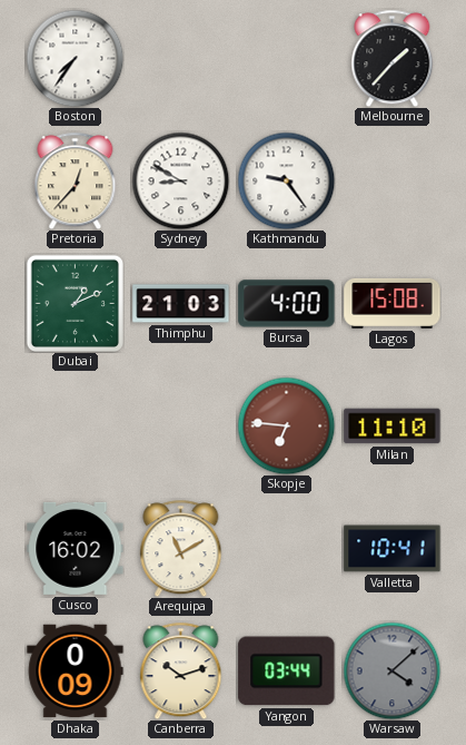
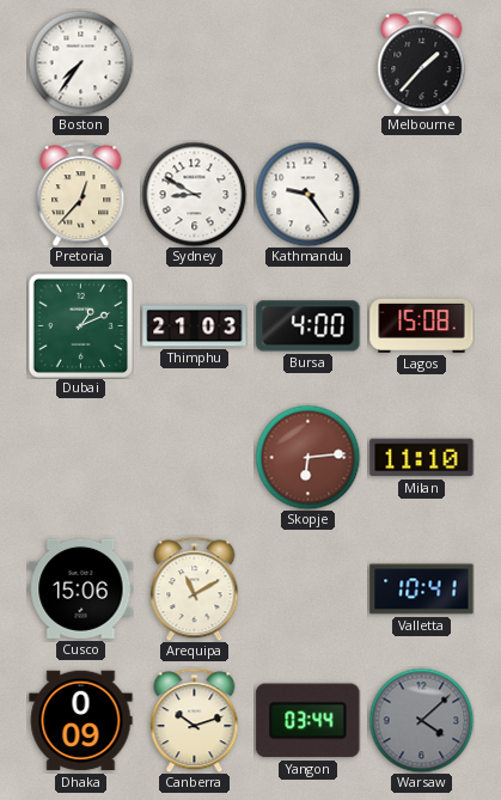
Skopje: 6:46 -> 6:14
Cusco: 16:02 -> 15:06
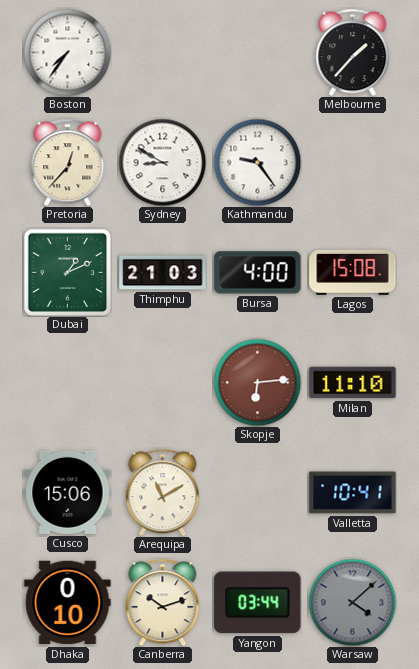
Dhaka: 0:09 -> 0:10
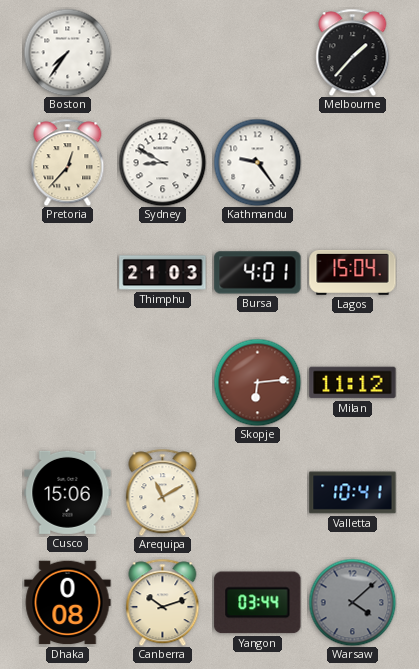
Dubai: 1:11 -> none
Bursa: 4:00 -> 4:01
Lagos: 15:08 -> 15:04
Milan: 11:10 -> 11:12
Dhaka: 0:10 -> 0:08
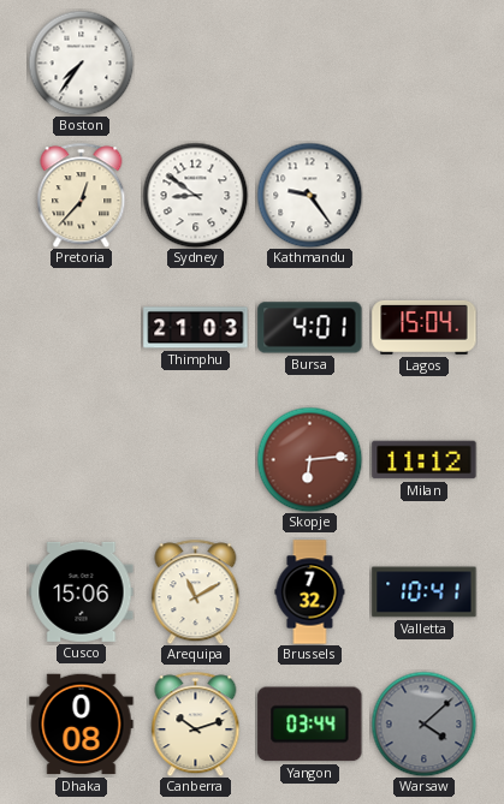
Melbourne: 1:37 -> none
Sydney: 8:50 -> 8:51
Brussels: none -> 7:32
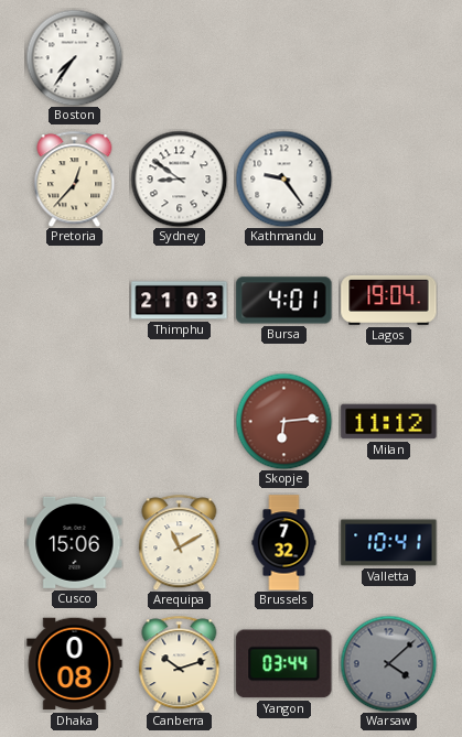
Lagos: 15:04 -> 19:04
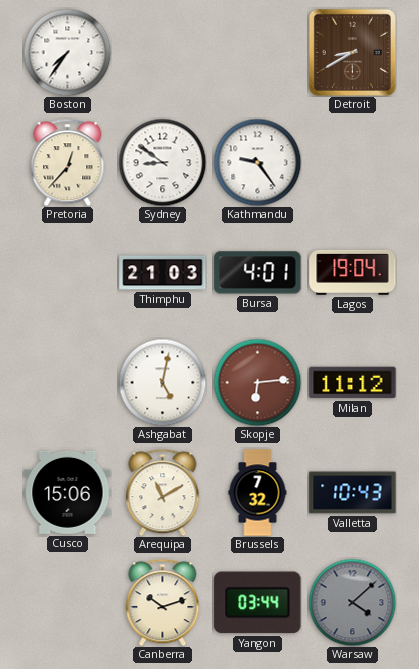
Detroit: none -> 8:40
Ashgabat: none -> 5:02
Valletta: 10:41 -> 10:43
Dhaka: 0:08 -> none
